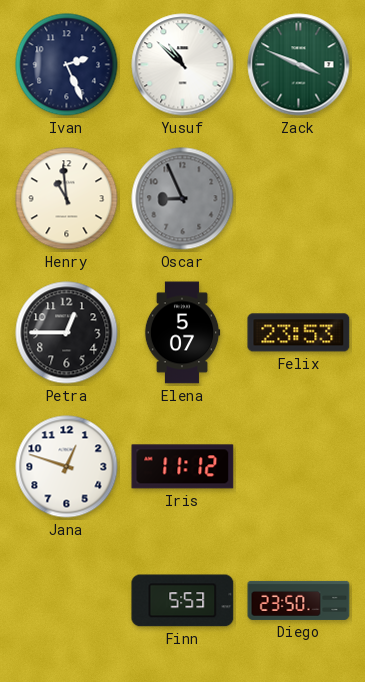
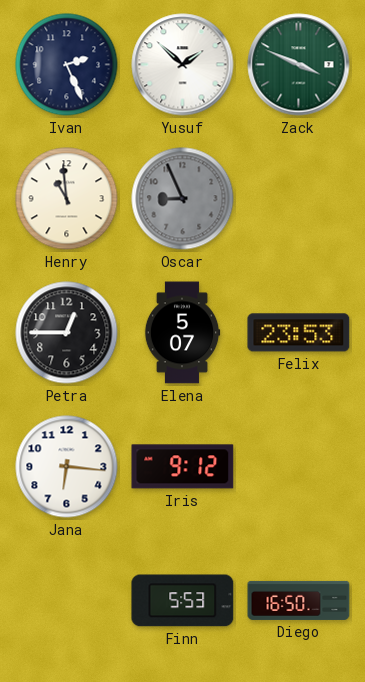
Yusuf: 10:52 -> 1:52
Jana: 12:48 -> 6:16
Iris: 11:12 -> 9:12
Diego: 23:50 -> 16:50
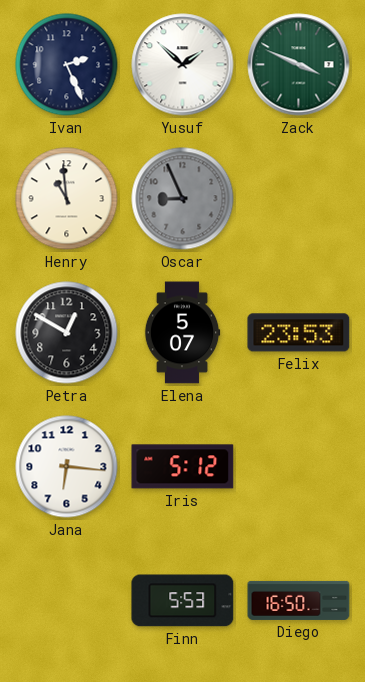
Petra: 12:45 -> 12:50
Iris: 9:12 -> 5:12
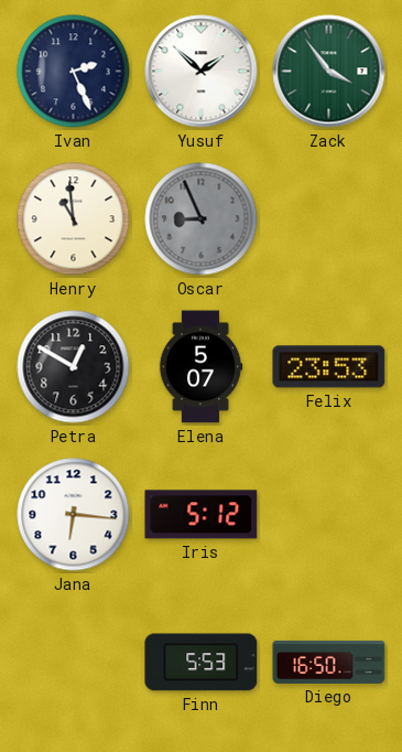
Zack: 3:49 -> 3:54
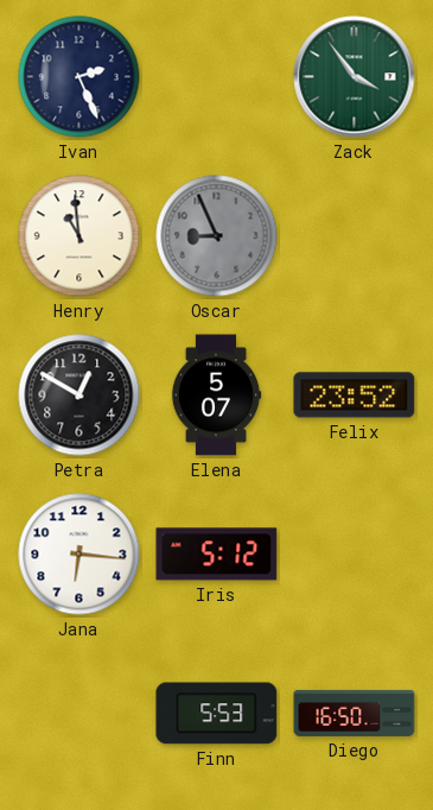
Yusuf: 1:52 -> none
Felix: 23:53 -> 23:52
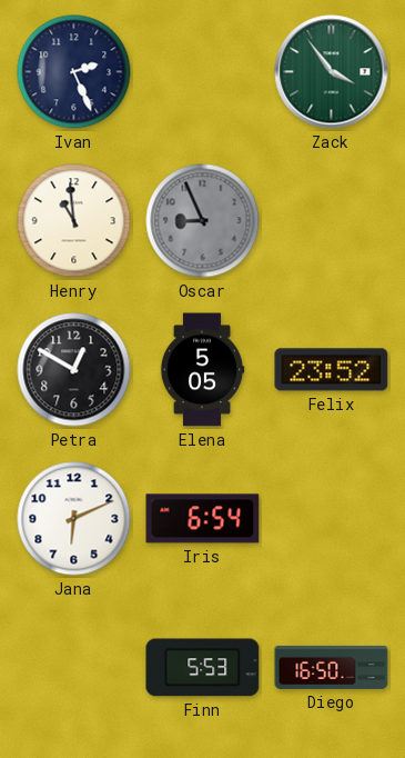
Elena: 5:07 -> 5:05
Jana: 6:16 -> 6:11
Iris: 5:12 -> 6:54
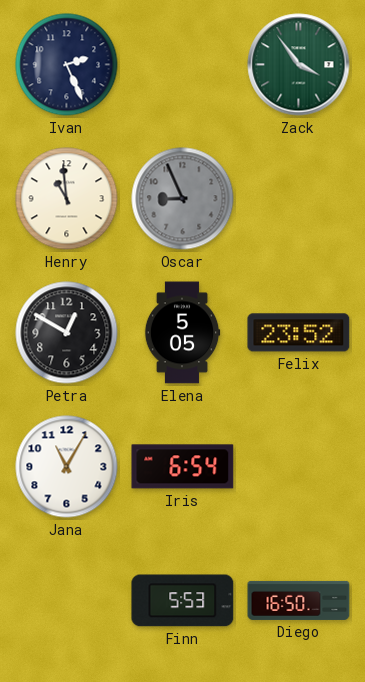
Jana: 6:11 -> 11:05
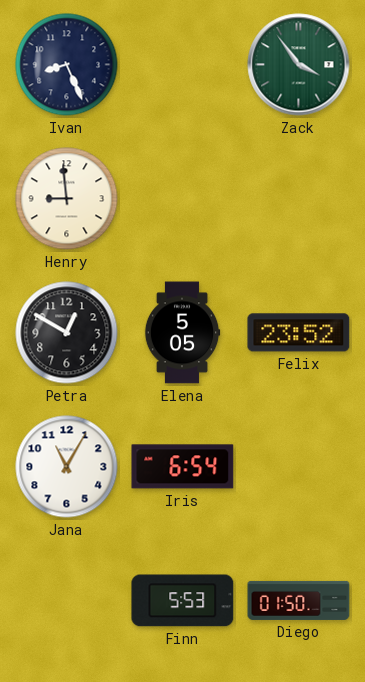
Ivan: 2:26 -> 8:26
Henry: 10:59 -> 8:59
Oscar: 8:56 -> none
Diego: 16:50 -> 01:50
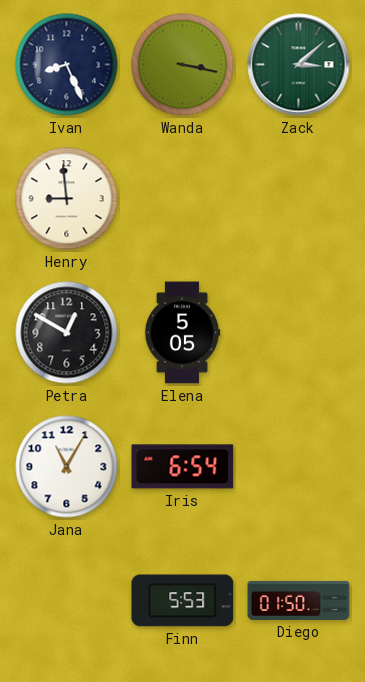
Wanda: none -> 3:17
Zack: 3:54 -> 3:08
Felix: 23:52 -> none
